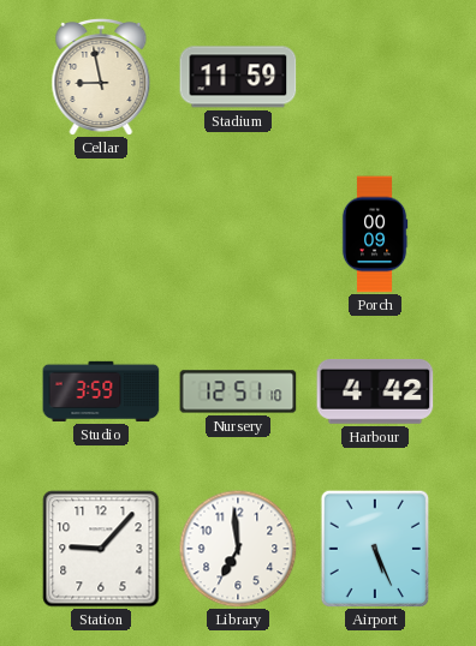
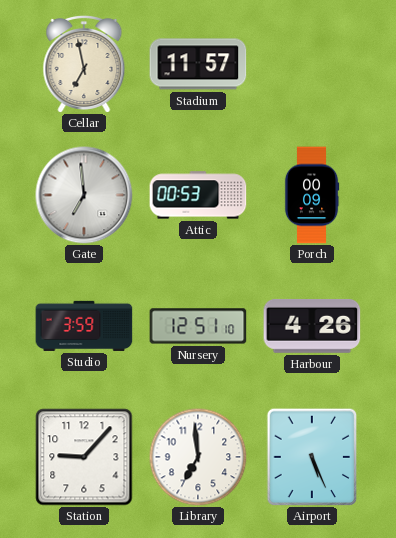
Cellar: 8:58 -> 6:58
Stadium: 11:59 -> 11:57
Gate: none -> 6:59
Attic: none -> 00:53
Harbour: 4:42 -> 4:26
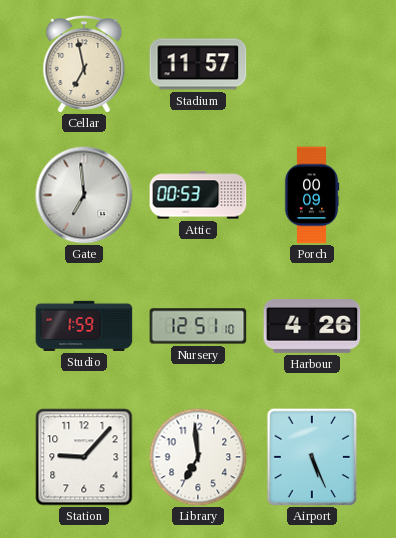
Studio: 3:59 -> 1:59
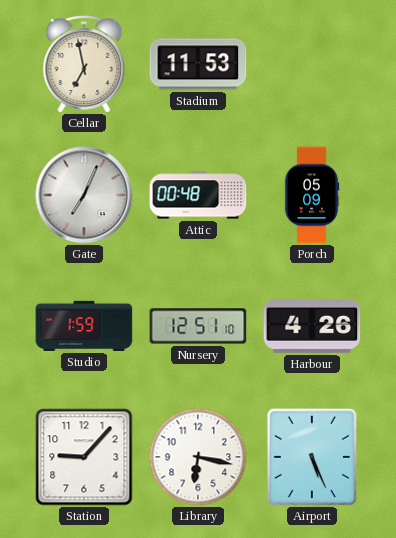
Stadium: 11:57 -> 11:53
Gate: 6:59 -> 7:04
Attic: 00:53 -> 00:48
Porch: 00:09 -> 05:09
Library: 6:59 -> 6:17
